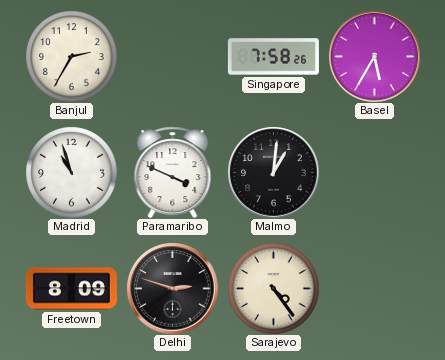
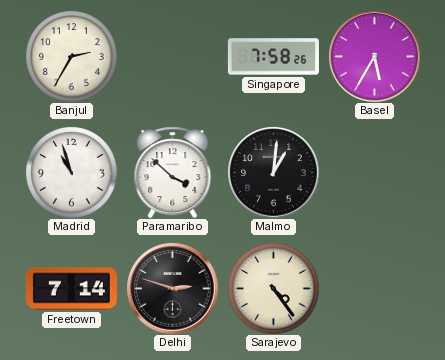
Paramaribo: 3:49 -> 3:52
Freetown: 8:09 -> 7:14
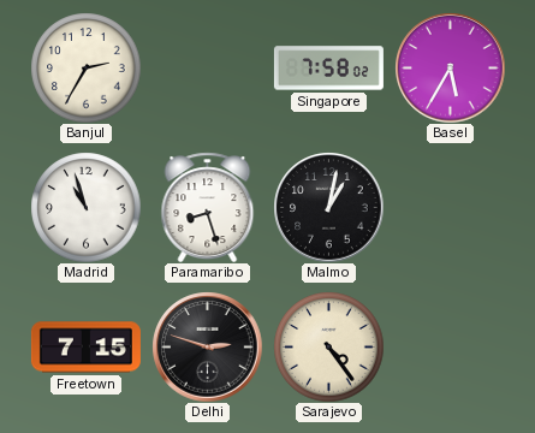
Singapore: 7:58:26 -> 7:58:02
Paramaribo: 3:52 -> 8:27
Malmo: 1:01 -> 1:02
Freetown: 7:14 -> 7:15
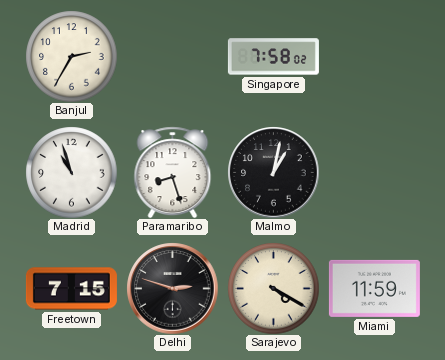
Basel: 5:35 -> none
Sarajevo: 4:24 -> 4:20
Miami: none -> 11:59
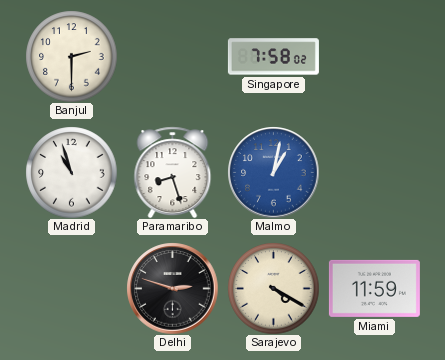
Banjul: 2:35 -> 2:30
Malmo dial: black -> blue
Freetown: 7:15 -> none
